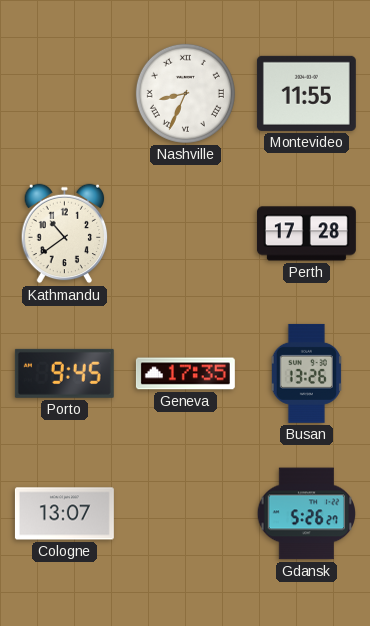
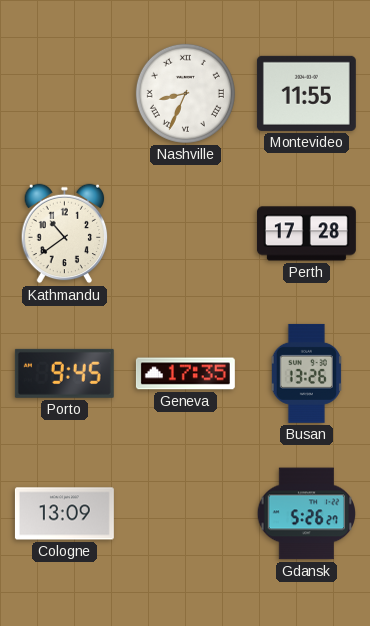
Cologne: 13:07 -> 13:09
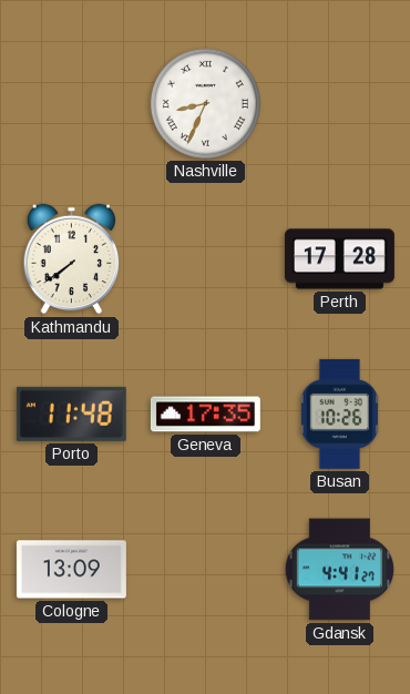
Montevideo: 11:55 -> none
Kathmandu: 10:39 -> 7:39
Porto: 9:45 -> 11:48
Busan: 13:26 -> 10:26
Gdansk: 5:26 -> 4:41
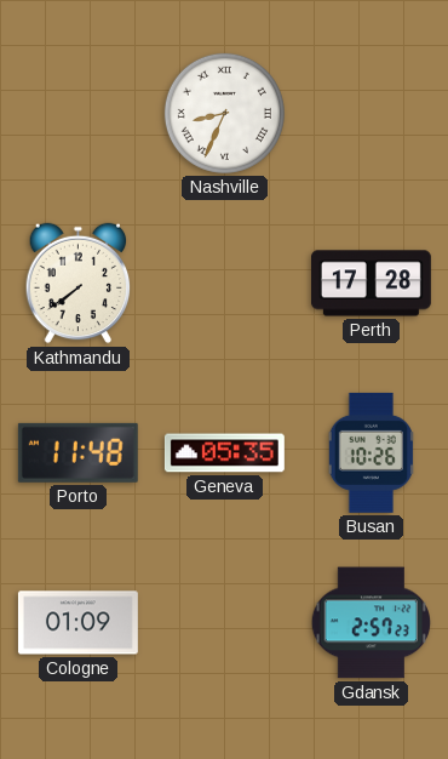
Geneva: 17:35 -> 05:35
Cologne: 13:09 -> 01:09
Gdansk: 4:41 -> 2:57
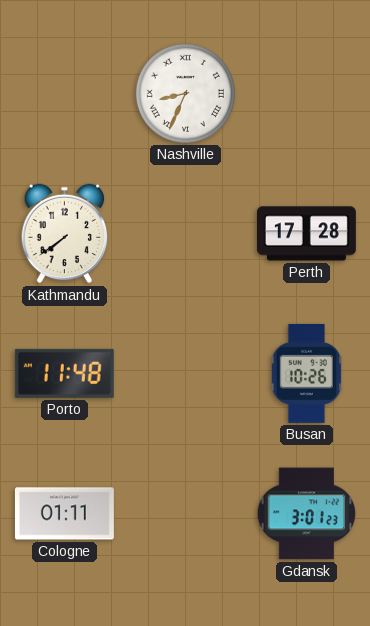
Geneva: 05:35 -> none
Cologne: 01:09 -> 01:11
Gdansk: 2:57 -> 3:01
